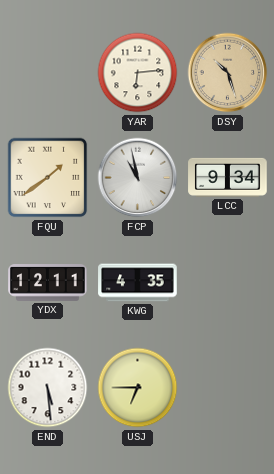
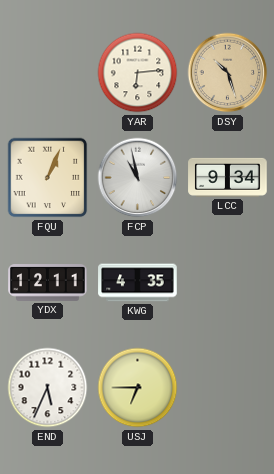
FQU: 1:39 -> 1:04
END: 5:29 -> 5:34
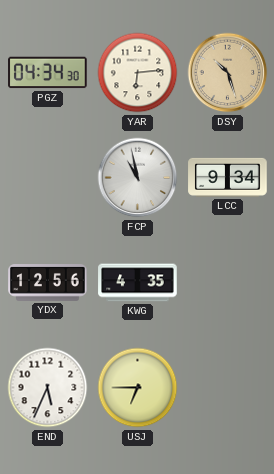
PGZ: none -> 04:34
FQU: 1:04 -> none
YDX: 12:11 -> 12:56
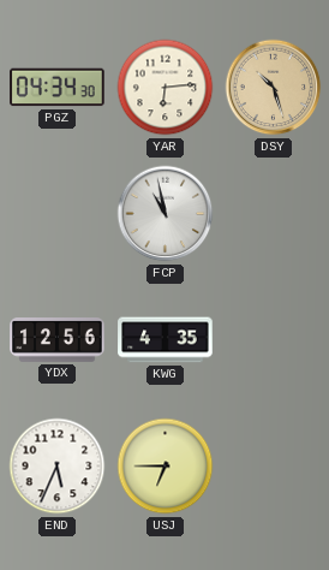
LCC: 9:34 -> none
